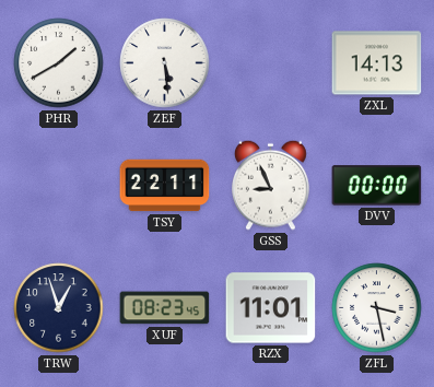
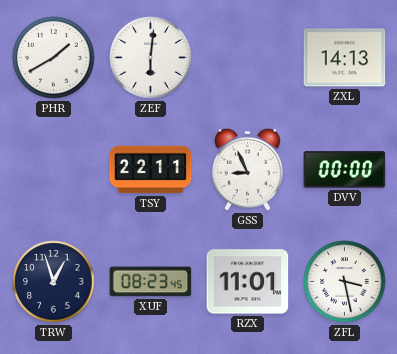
ZEF: 5:29 -> 6:01
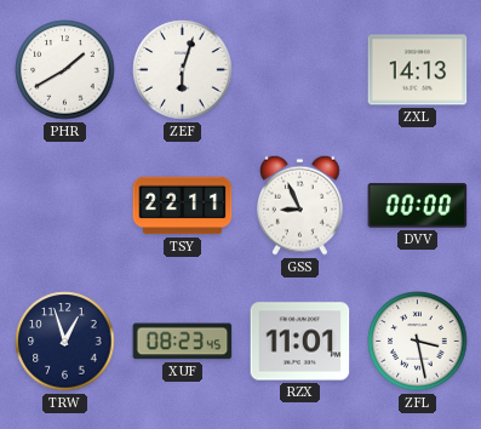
ZEF: 6:01 -> 6:03
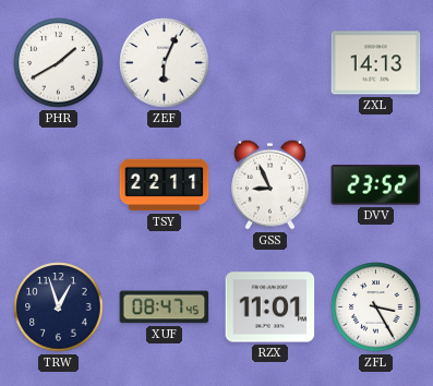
ZEF: 6:03 -> 6:04
DVV: 00:00 -> 23:52
XUF: 08:23 -> 08:47
ZFL: 3:28 -> 3:25
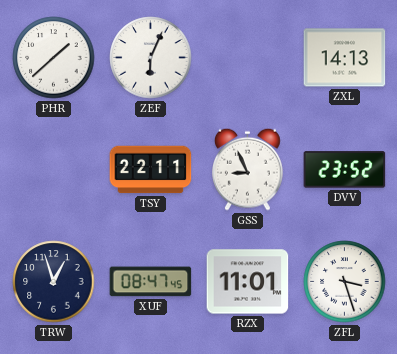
PHR: 1:40 -> 1:38
ZFL: 3:25 -> 3:27
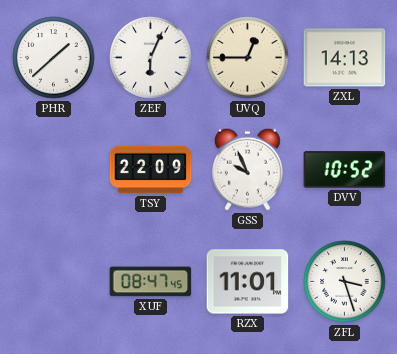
UVQ: none -> 12:45
TSY: 22:11 -> 22:09
GSS: 8:56 -> 9:56
DVV: 23:52 -> 10:52
TRW: 12:57 -> none
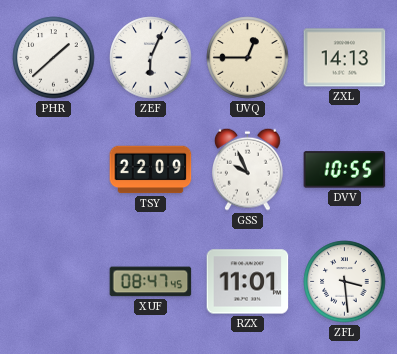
DVV: 10:52 -> 10:55
ZFL: 3:27 -> 3:29
